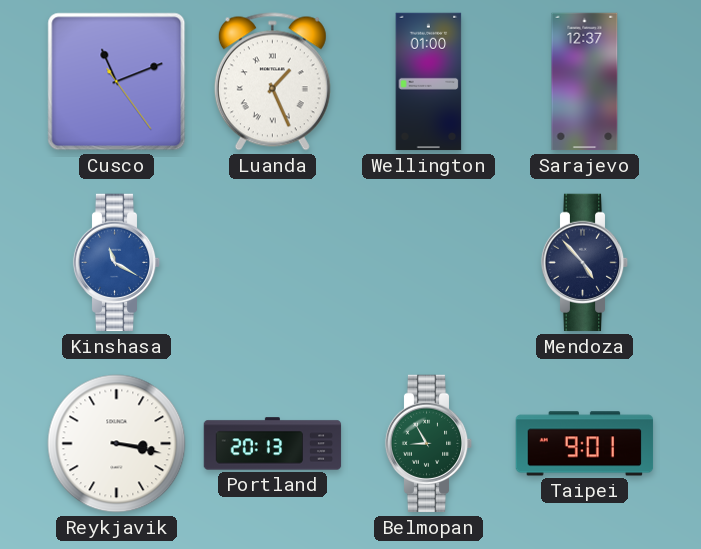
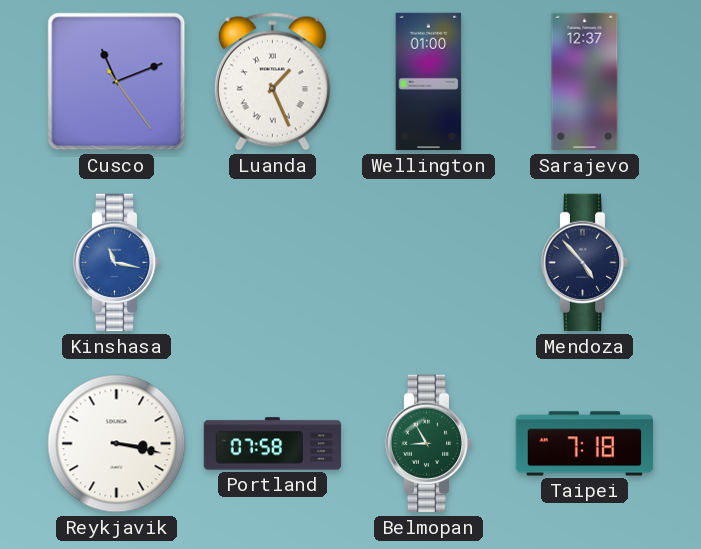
Kinshasa: 11:20 -> 11:17
Portland: 20:13 -> 07:58
Taipei: 9:01 -> 7:18
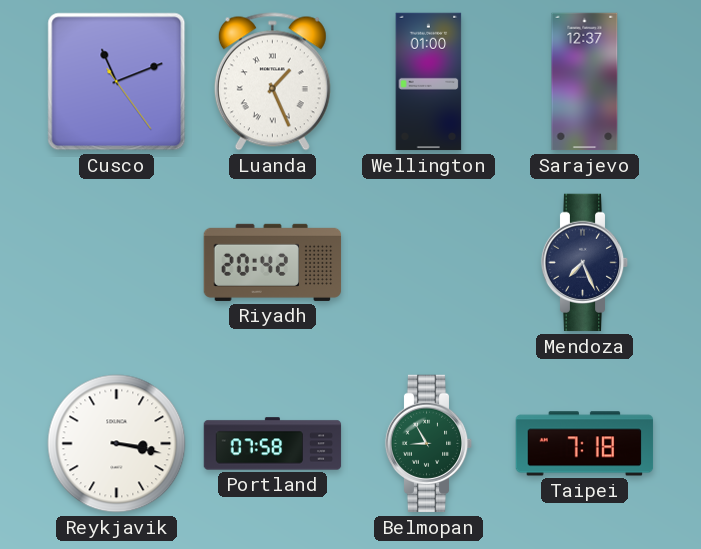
Kinshasa: 11:17 -> none
Riyadh: none -> 20:42
Mendoza: 4:53 -> 7:26
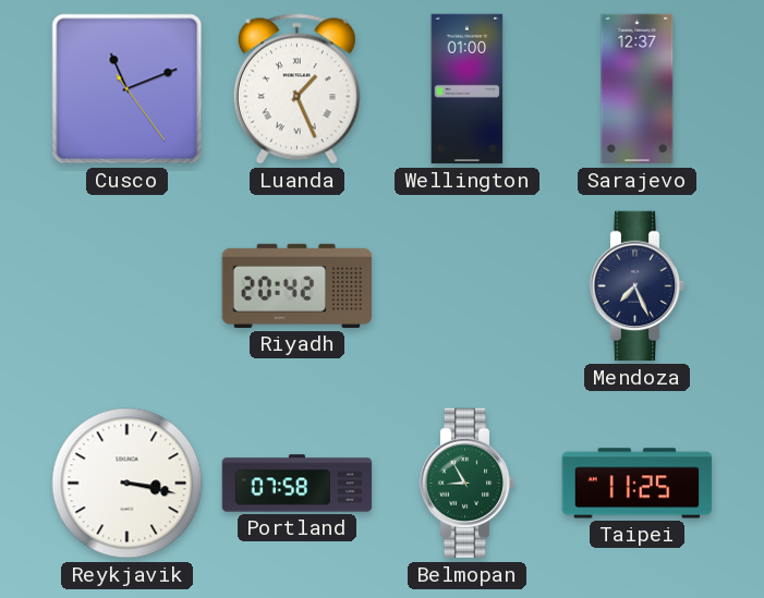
Taipei: 7:18 -> 11:25
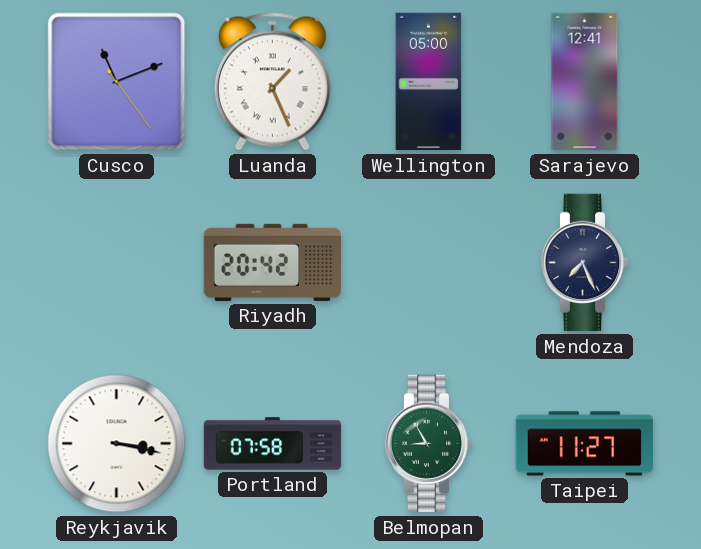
Wellington: 01:00 -> 05:00
Sarajevo: 12:37 -> 12:41
Taipei: 11:25 -> 11:27
